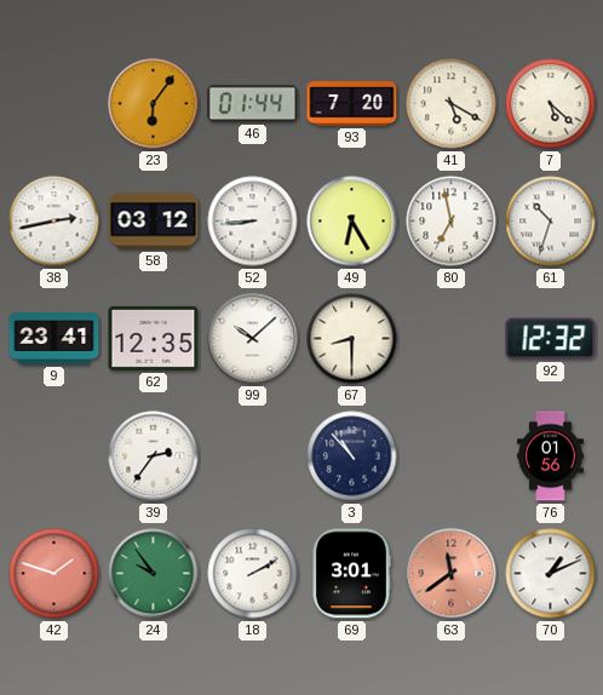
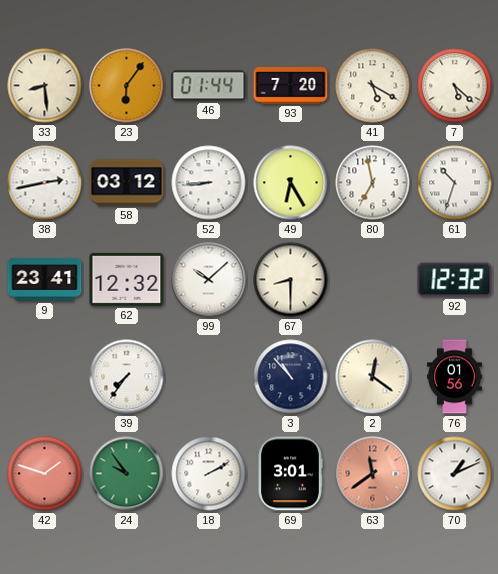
33: none -> 8:29
62: 12:35 -> 12:32
39: 2:36 -> 7:36
2: none -> 12:21
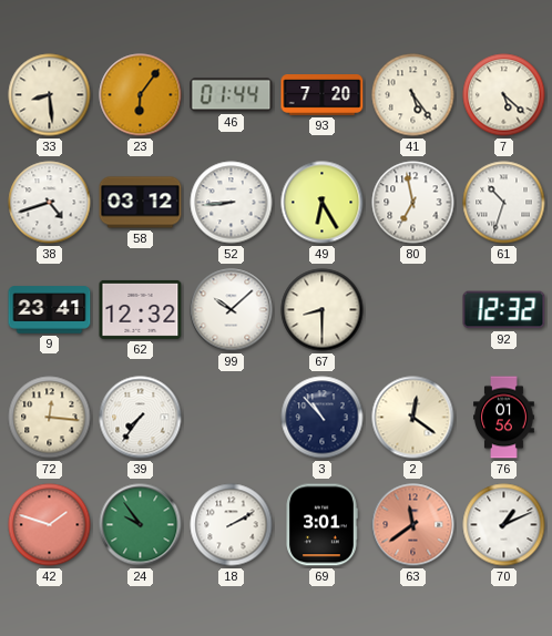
41: 5:20 -> 5:24
38: 2:43 -> 4:42
72: none -> 12:16
